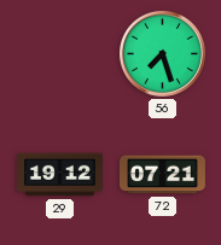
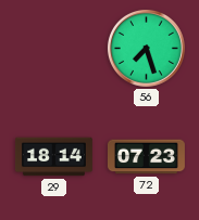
29: 19:12 -> 18:14
72: 07:21 -> 07:23
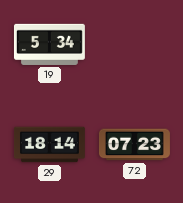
19: none -> 5:34
56: 7:27 -> none
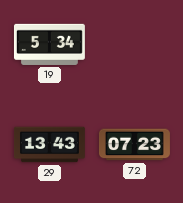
29: 18:14 -> 13:43
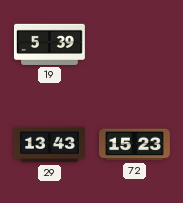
19: 5:34 -> 5:39
72: 07:23 -> 15:23
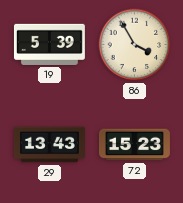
86: none -> 3:55
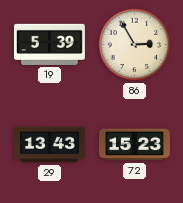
86: 3:55 -> 2:55
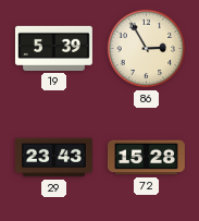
29: 13:43 -> 23:43
72: 15:23 -> 15:28
